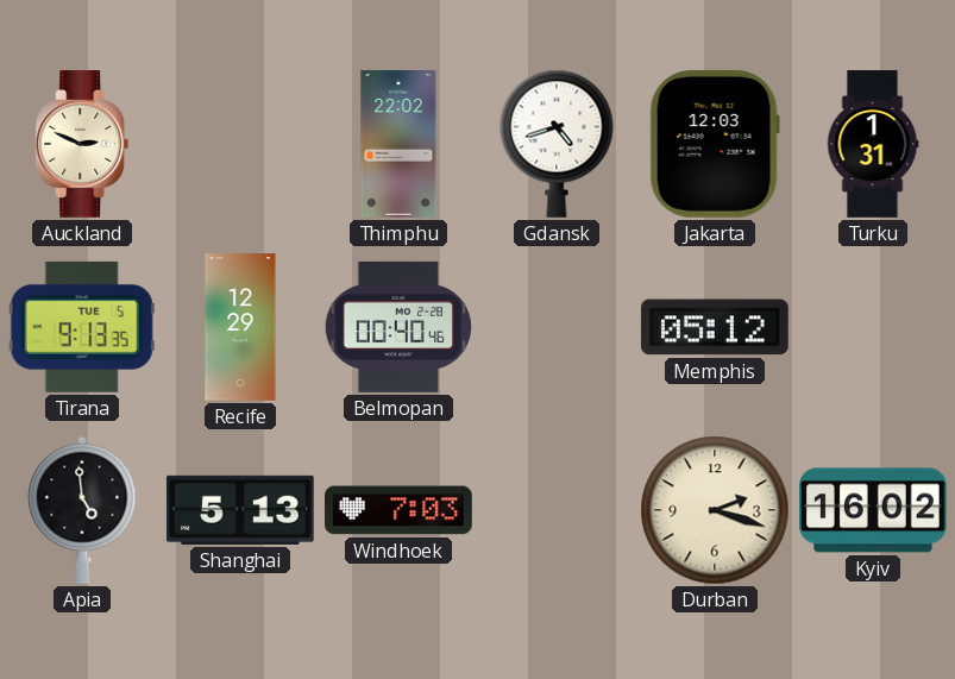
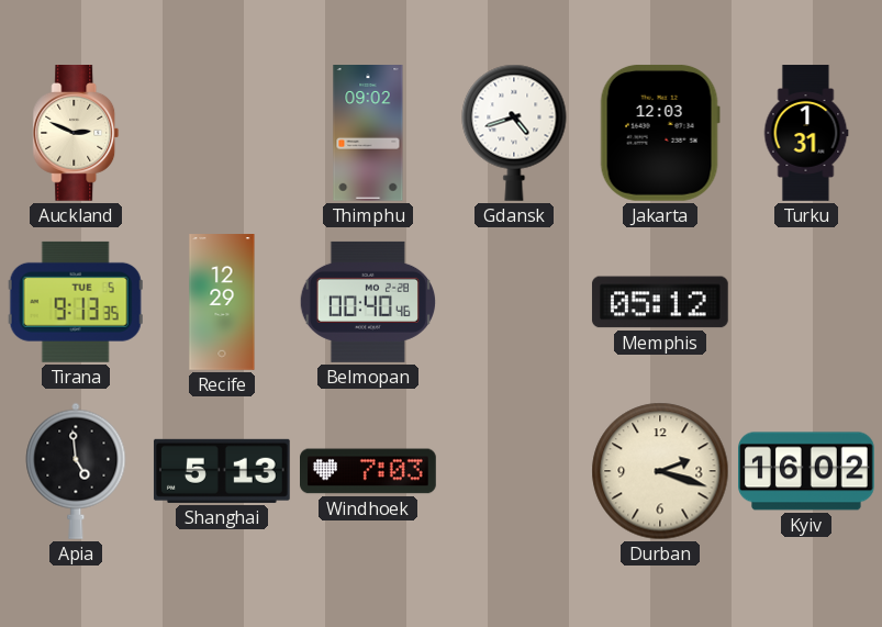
Thimphu: 22:02 -> 09:02
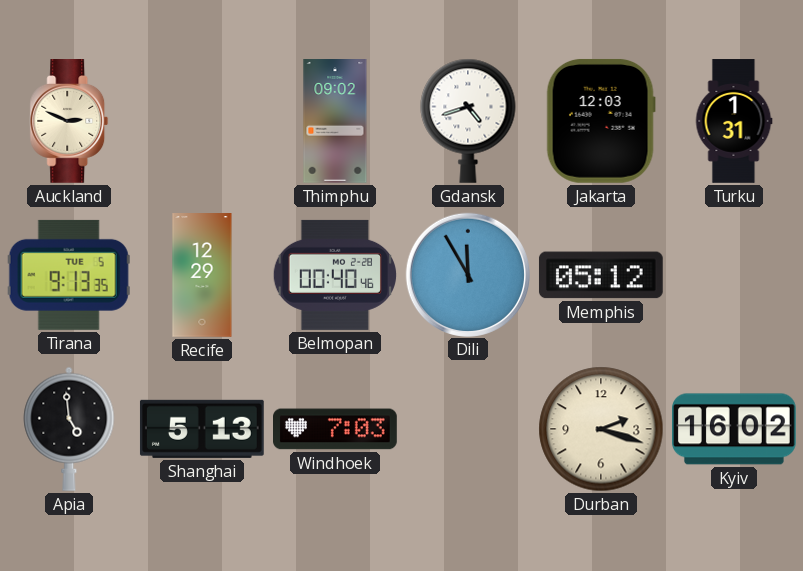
Dili: none -> 11:55
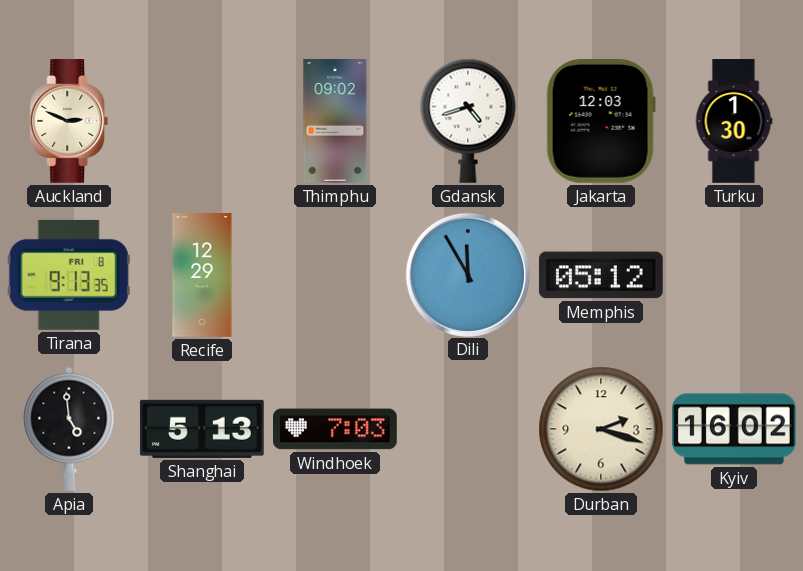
Turku: 1:31 -> 1:30
Tirana date: TUE 5 -> FRI 8
Belmopan: 00:40 -> none
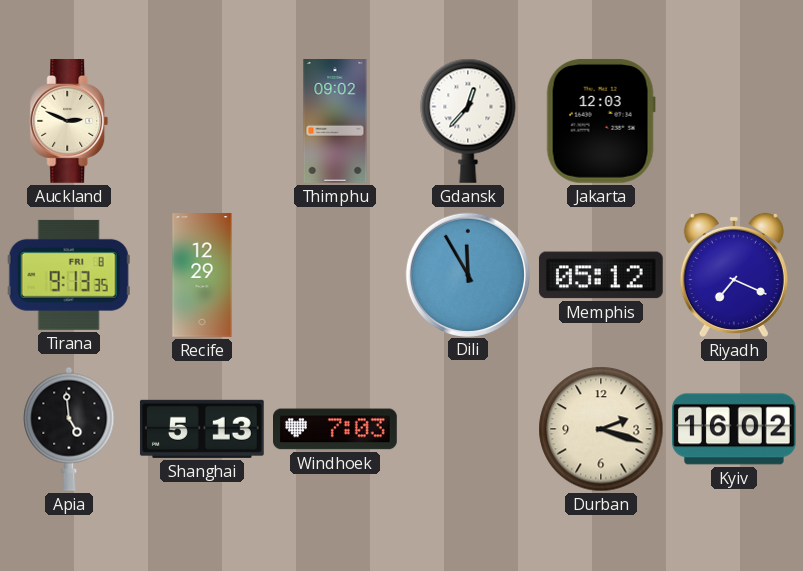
Gdansk: 4:42 -> 12:37
Turku: 1:30 -> none
Riyadh: none -> 7:19
